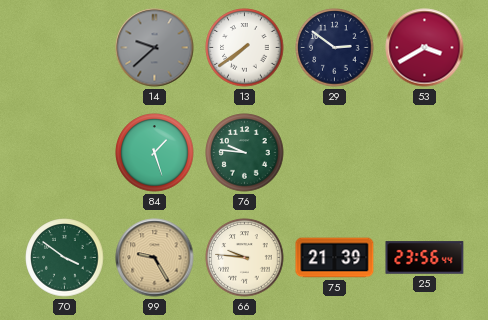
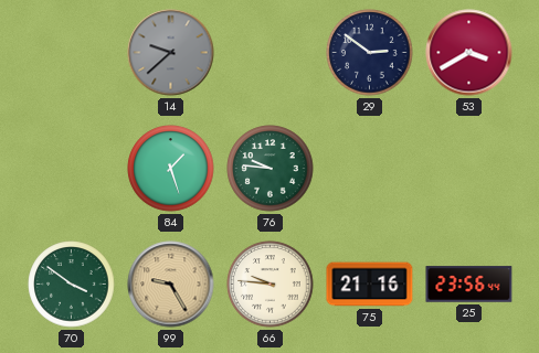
13: 7:39 -> none
75: 21:39 -> 21:16
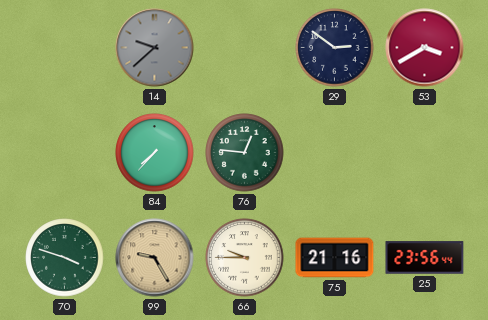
84: 1:27 -> 7:37
76: 9:46 -> 12:46
70: 3:51 -> 3:48
66: 9:46 -> 9:45
